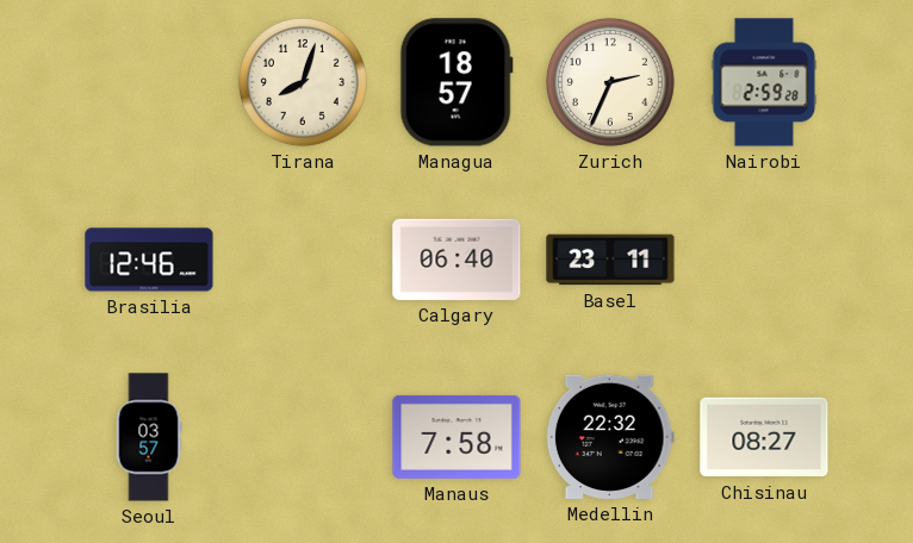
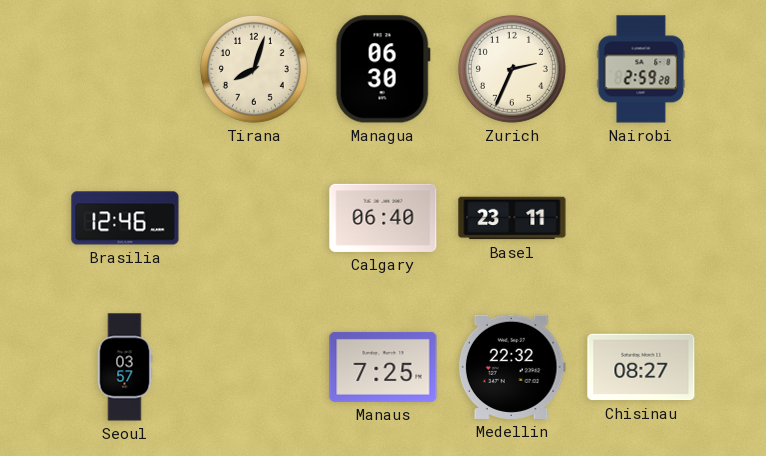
Managua: 18:57 -> 06:30
Manaus: 7:58 -> 7:25
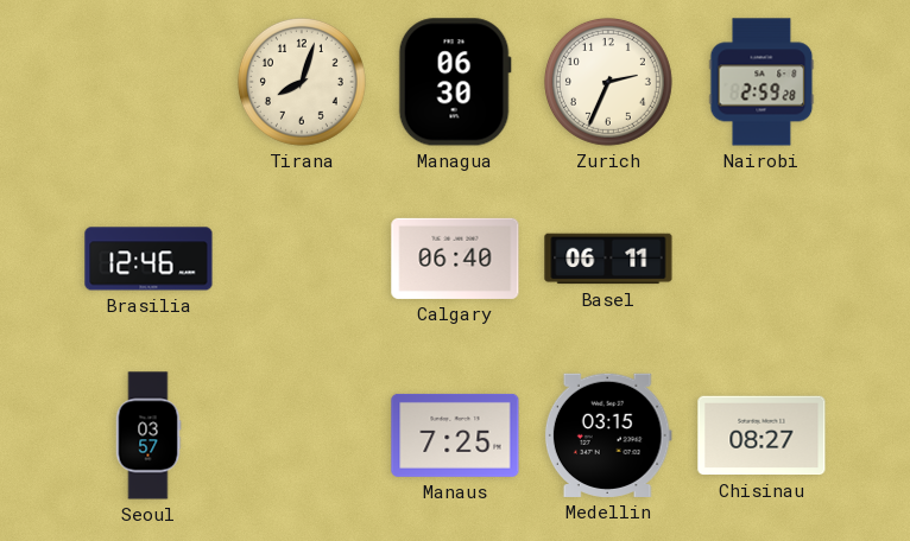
Basel: 23:11 -> 06:11
Medellin: 22:32 -> 03:15
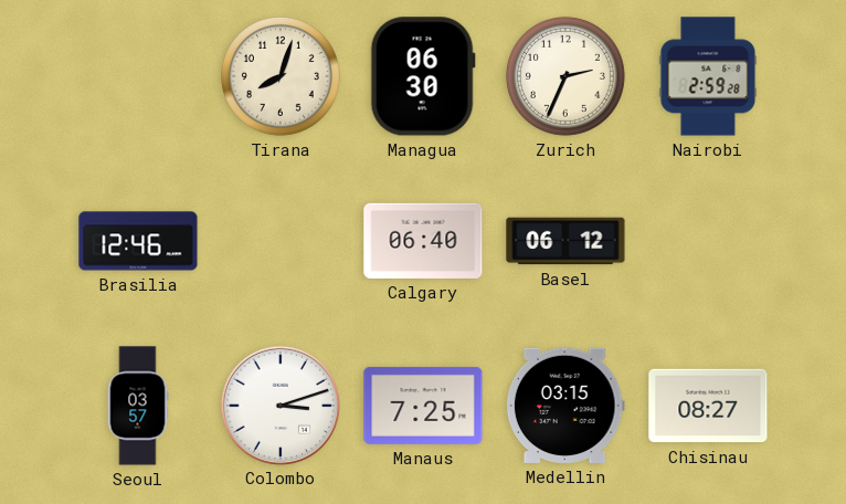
Basel: 06:11 -> 06:12
Colombo: none -> 3:12
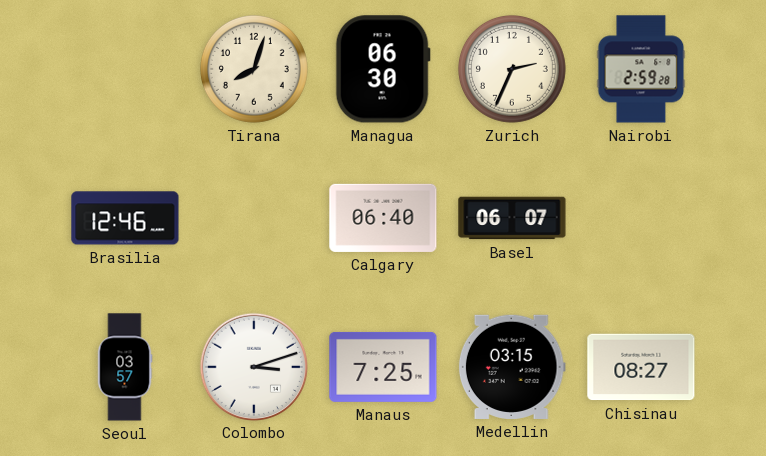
Basel: 06:12 -> 06:07
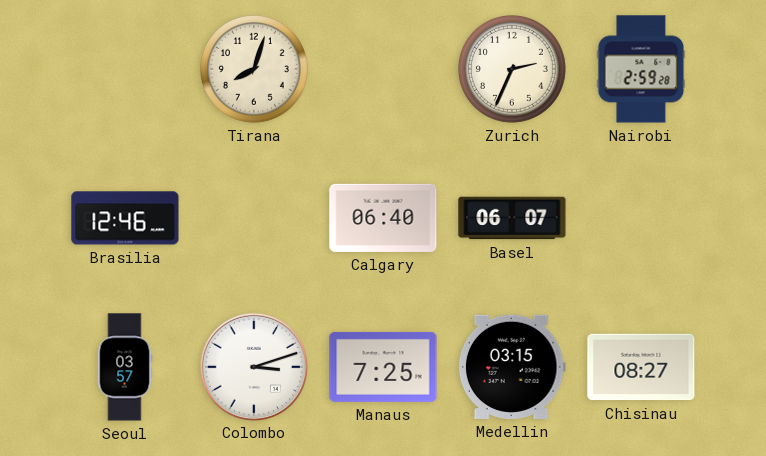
Managua: 06:30 -> none
